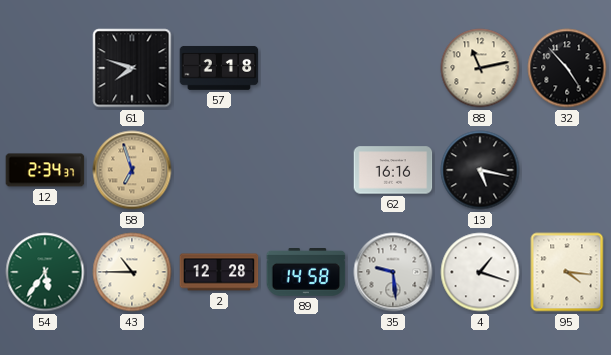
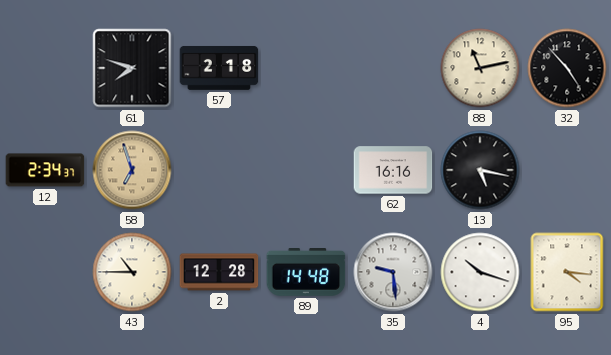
54: 5:36 -> none
89: 14:58 -> 14:48
4: 1:18 -> 10:18
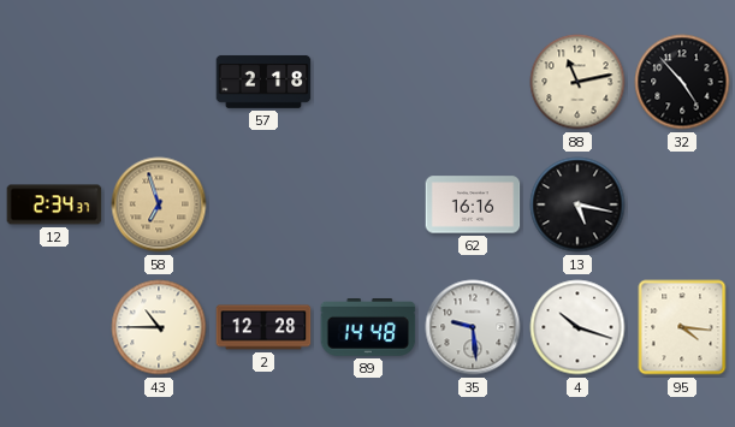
61: 7:48 -> none
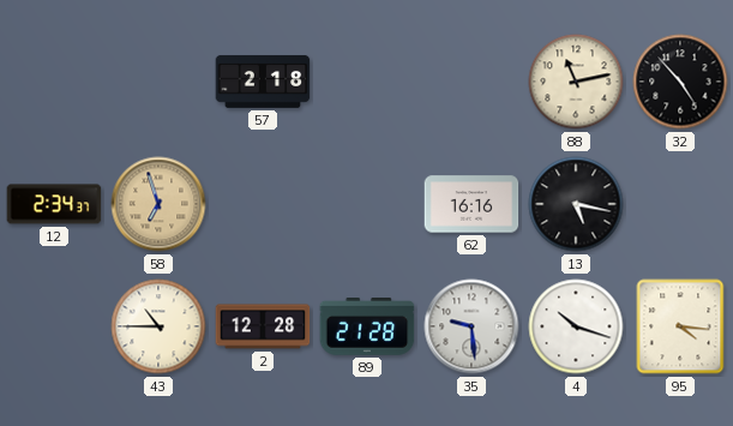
89: 14:48 -> 21:28
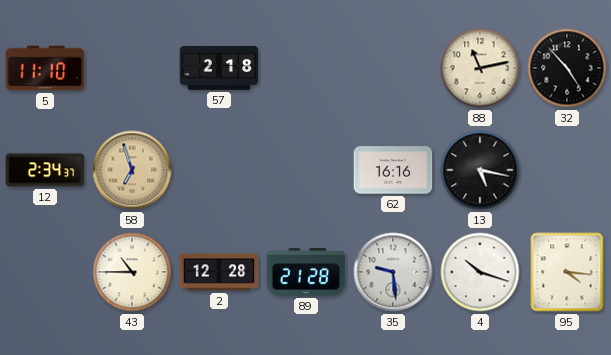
5: none -> 11:10
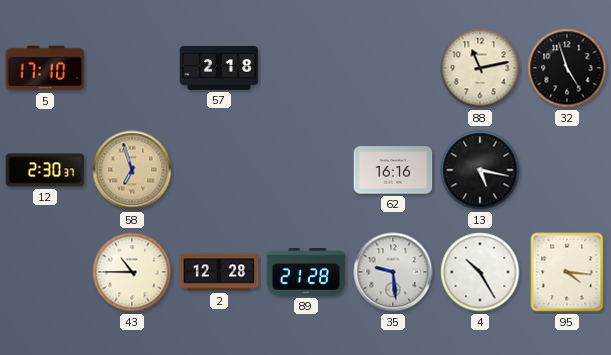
5: 11:10 -> 17:10
32: 4:53 -> 4:57
12: 2:34 -> 2:30
4: 10:18 -> 10:25
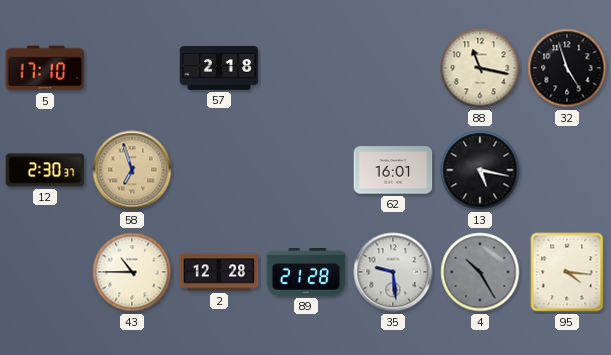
88: 11:13 -> 11:17
62: 16:16 -> 16:01
4 dial: white -> grey
